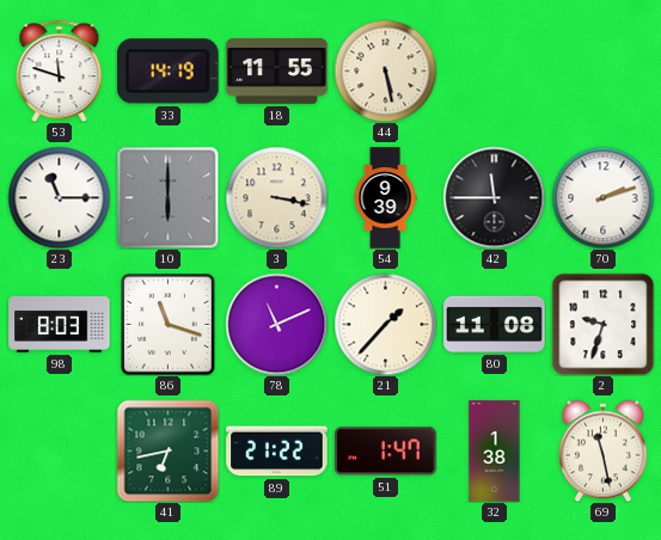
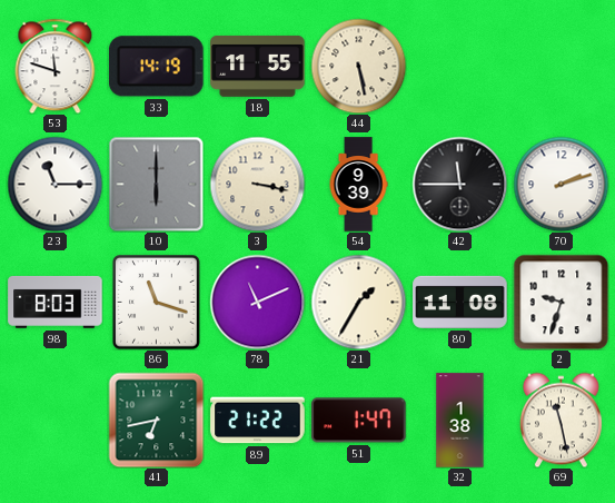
21: 1:37 -> 1:35
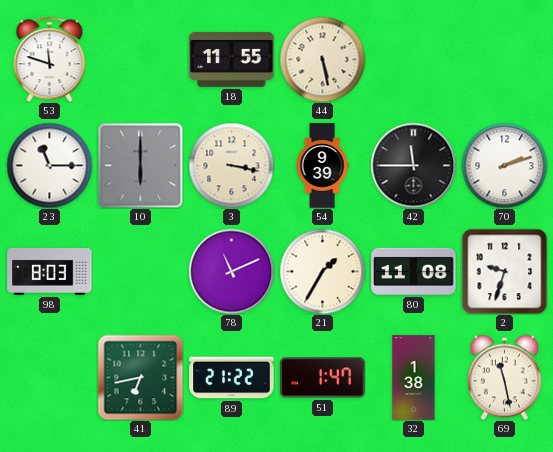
33: 14:19 -> none
86: 11:18 -> none
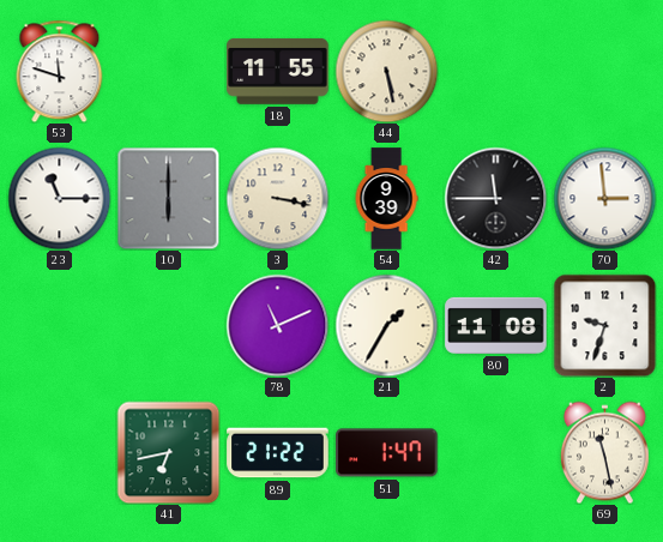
70: 2:12 -> 2:59
98: 8:03 -> none
32: 1:38 -> none
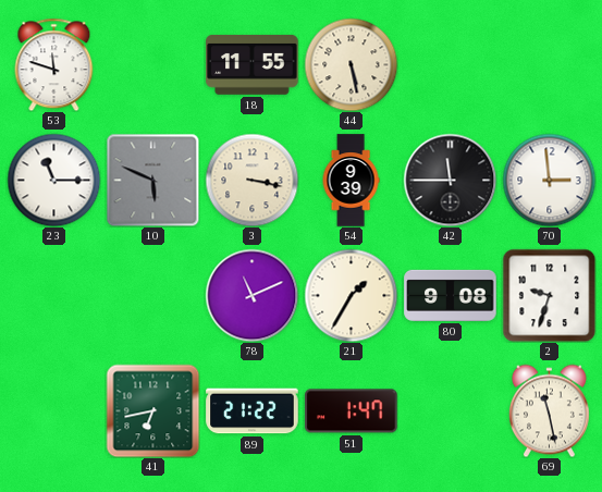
10: 6:00 -> 5:49
80: 11:08 -> 9:08
